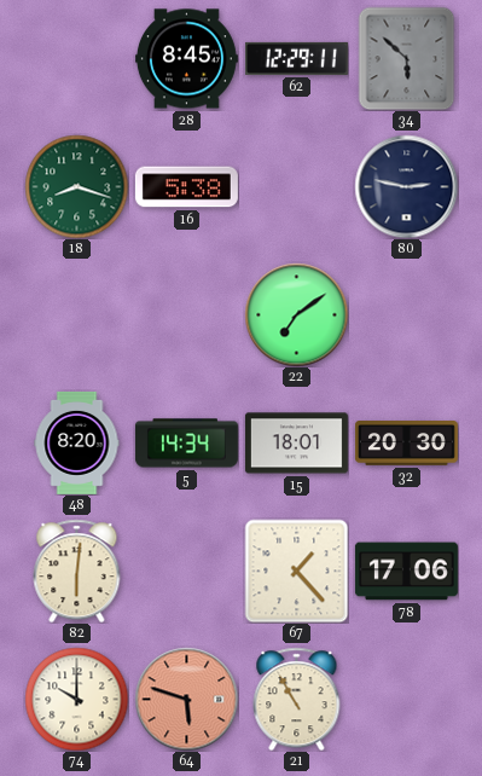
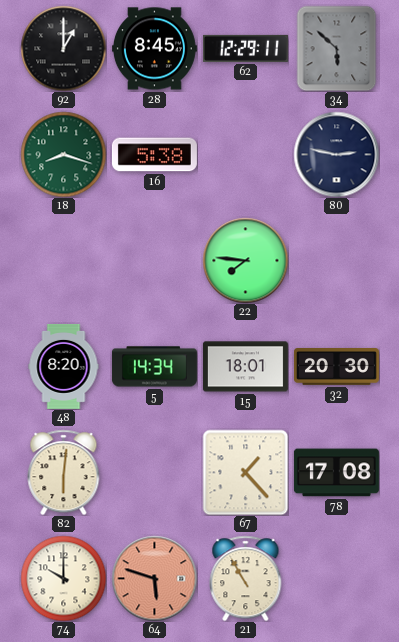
92: none -> 1:00
22: 7:09 -> 7:46
78: 17:06 -> 17:08
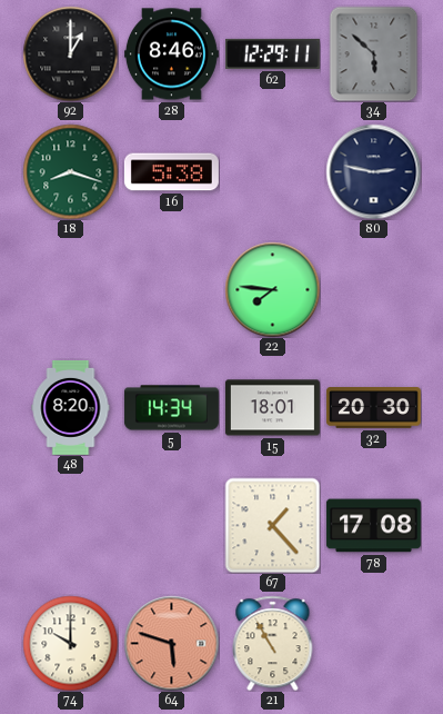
28: 8:45 -> 8:46
82: 6:01 -> none
